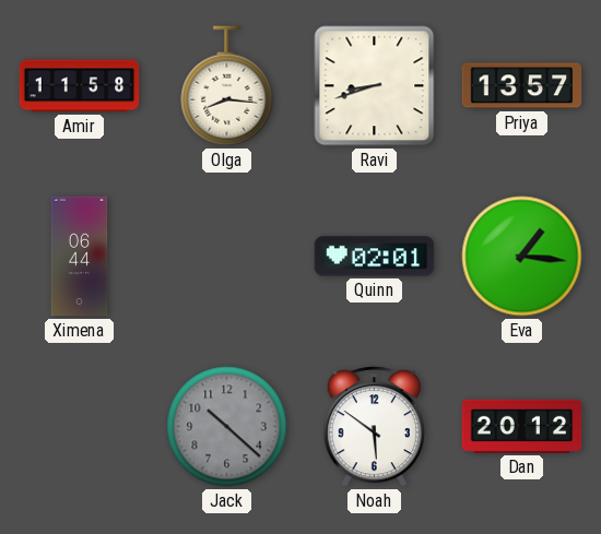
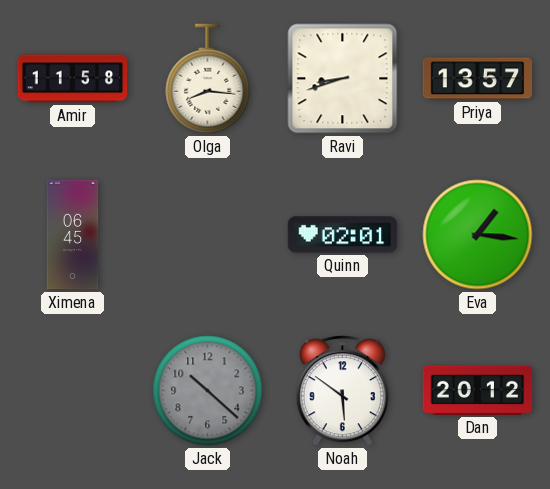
Ximena: 06:44 -> 06:45
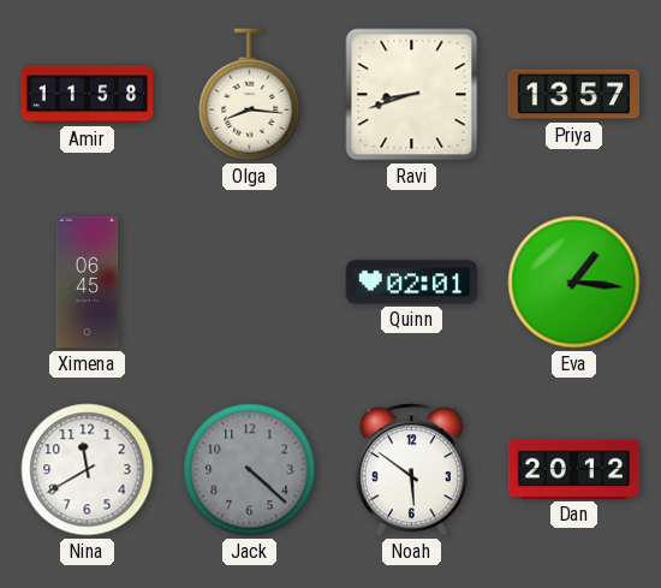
Nina: none -> 11:40
Jack: 10:22 -> 4:22
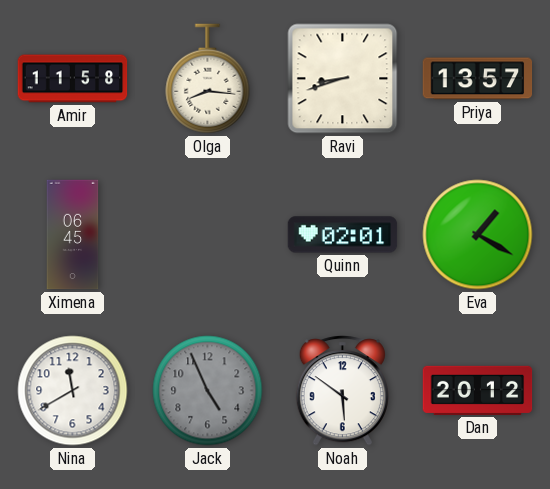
Eva: 1:16 -> 1:20
Jack: 4:22 -> 4:56
